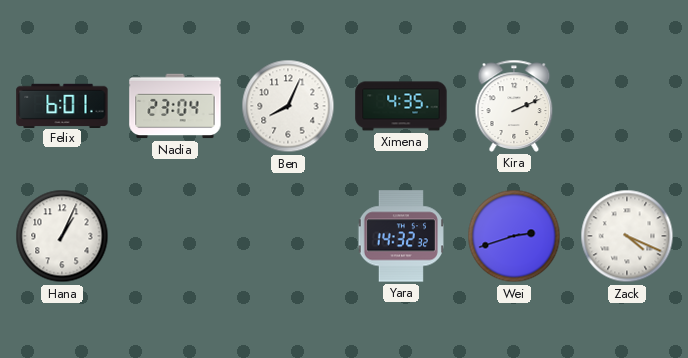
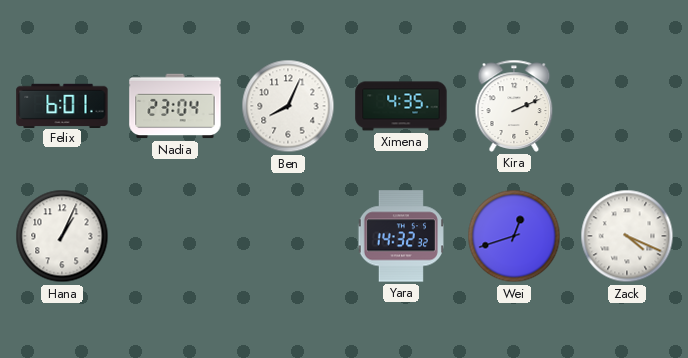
Wei: 2:42 -> 12:42
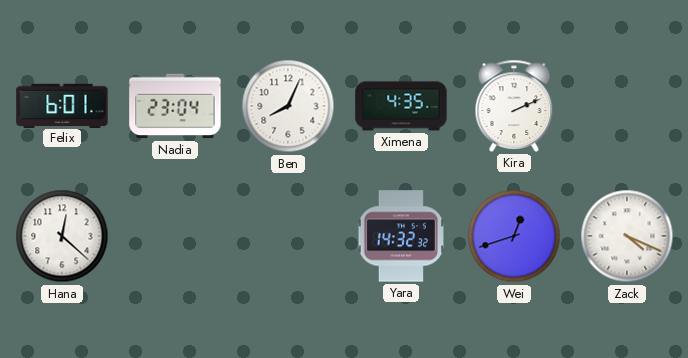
Hana: 1:04 -> 12:22
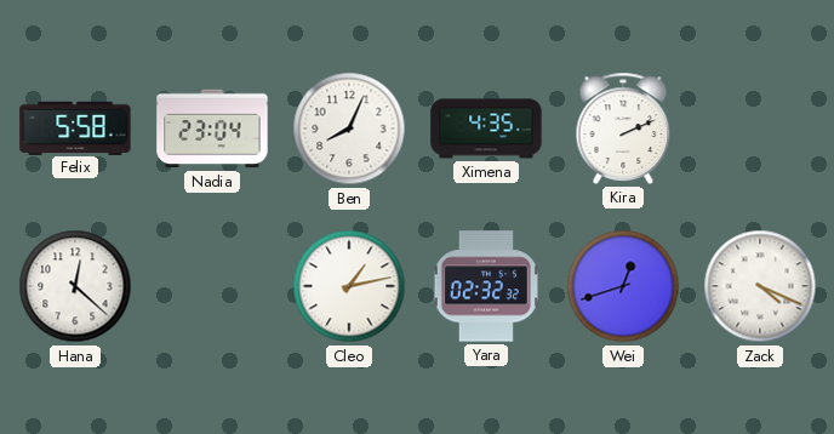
Felix: 6:01 -> 5:58
Cleo: none -> 1:13
Yara: 14:32 -> 02:32
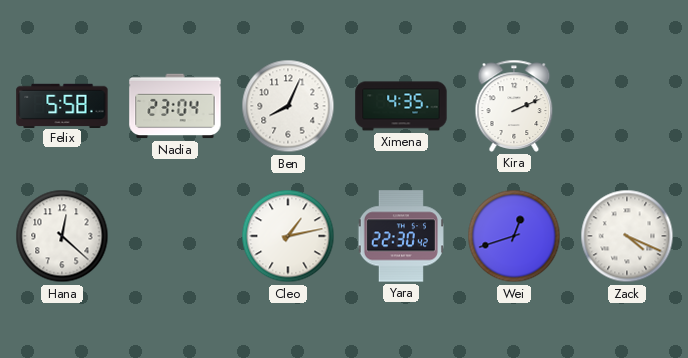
Yara: 02:32 -> 22:30
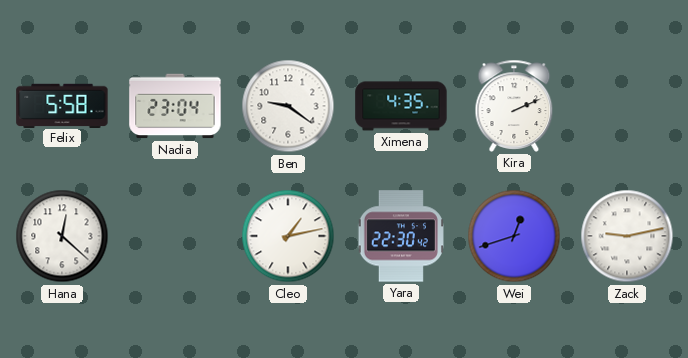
Ben: 8:04 -> 9:21
Zack: 4:19 -> 9:13
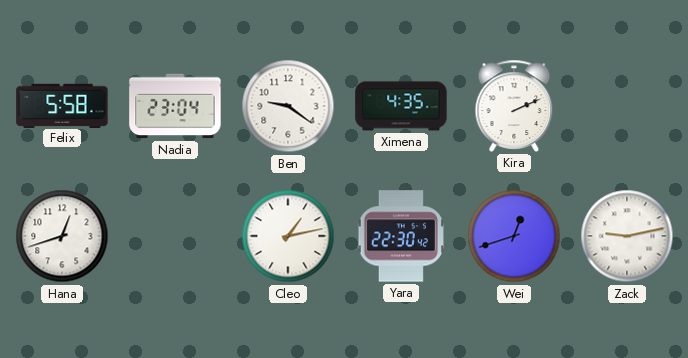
Hana: 12:22 -> 12:42
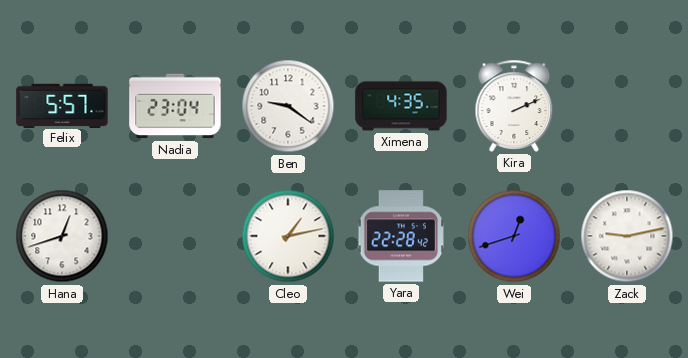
Felix: 5:58 -> 5:57
Yara: 22:30 -> 22:28
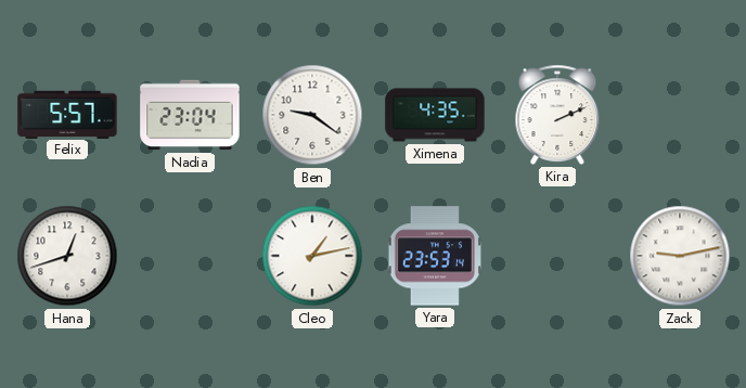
Yara: 22:28 -> 23:53
Wei: 12:42 -> none
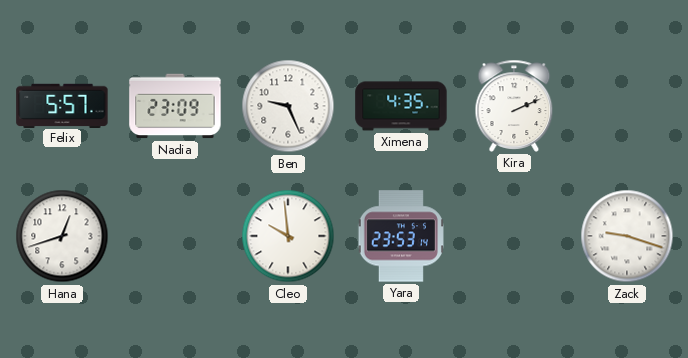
Nadia: 23:04 -> 23:09
Ben: 9:21 -> 9:26
Cleo: 1:13 -> 9:59
Zack: 9:13 -> 9:18
